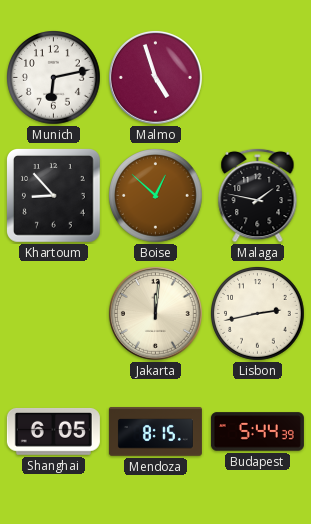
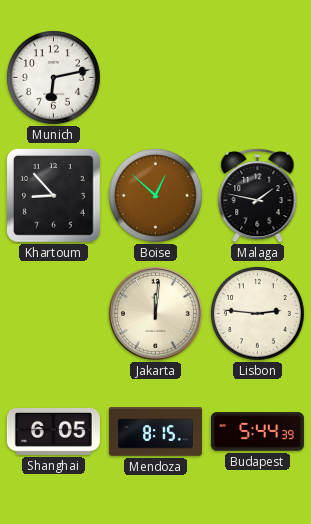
Malmo: 4:57 -> none
Lisbon: 2:43 -> 2:46
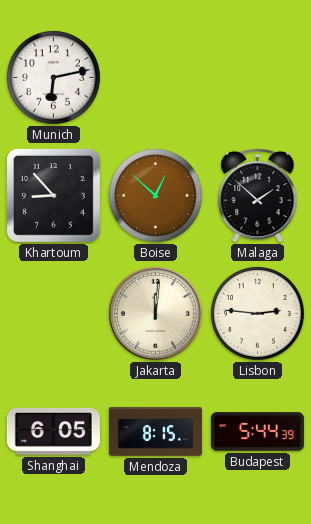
Malaga: 1:47 -> 1:52
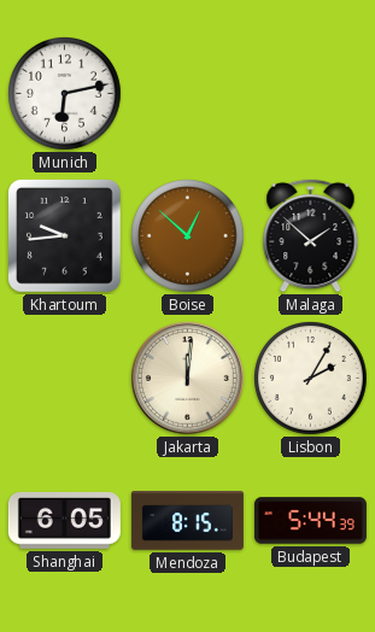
Khartoum: 8:53 -> 9:44
Lisbon: 2:46 -> 2:05
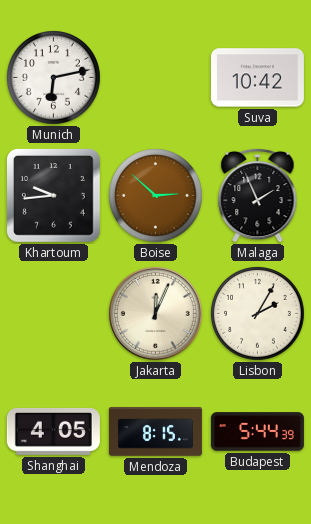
Suva: none -> 10:42
Boise: 12:52 -> 2:52
Malaga: 1:52 -> 1:56
Jakarta: 12:01 -> 12:04
Shanghai: 6:05 -> 4:05
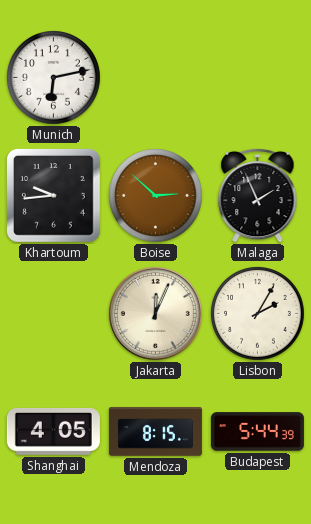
Suva: 10:42 -> none
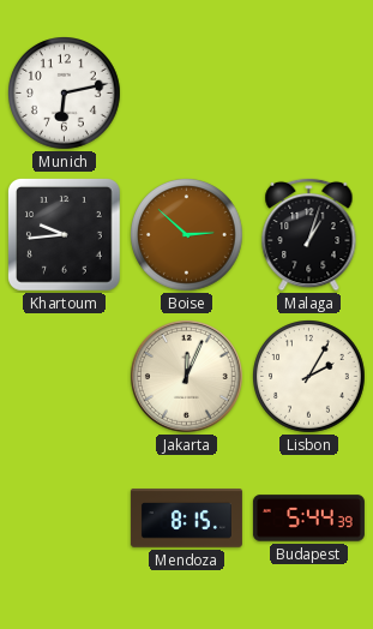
Malaga: 1:56 -> 1:03
Shanghai: 4:05 -> none
